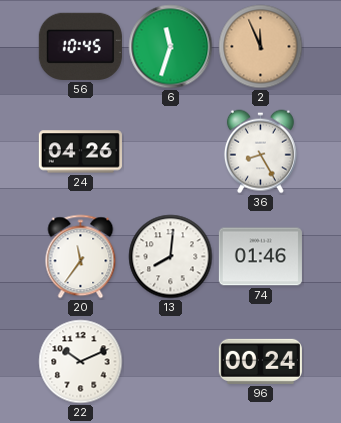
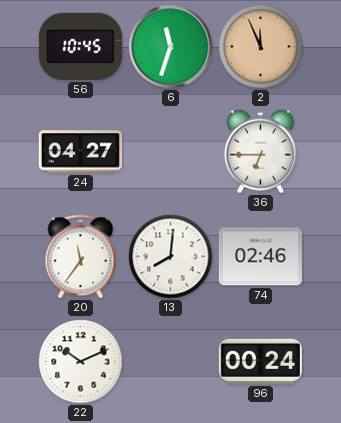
24: 04:26 -> 04:27
36: 8:25 -> 6:45
74: 01:46 -> 02:46
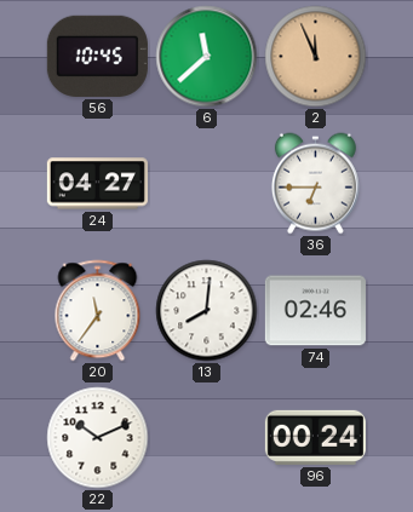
6: 11:33 -> 11:38
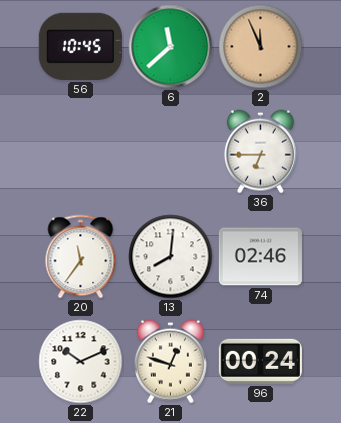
24: 04:27 -> none
21: none -> 12:48
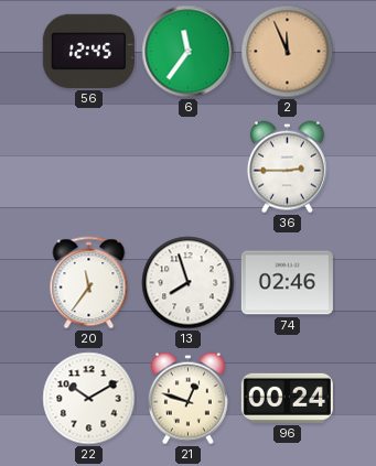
56: 10:45 -> 12:45
6: 11:38 -> 11:36
36: 6:45 -> 2:45
13: 8:01 -> 7:57
22: 10:11 -> 10:10
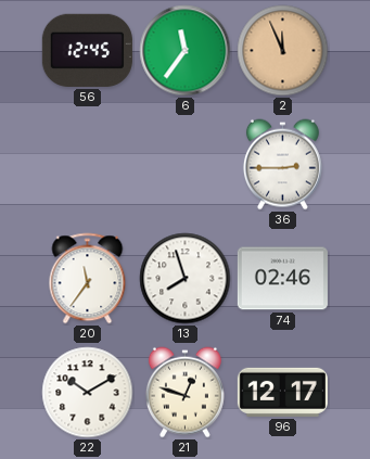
96: 00:24 -> 12:17
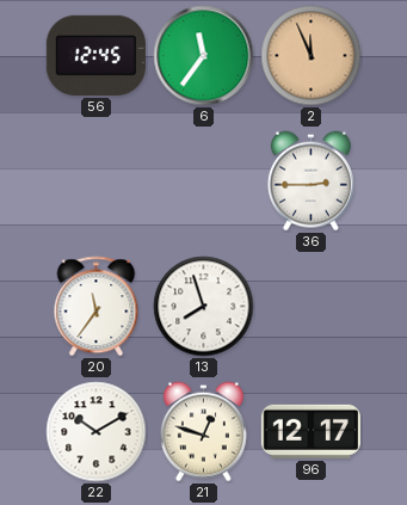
74: 02:46 -> none
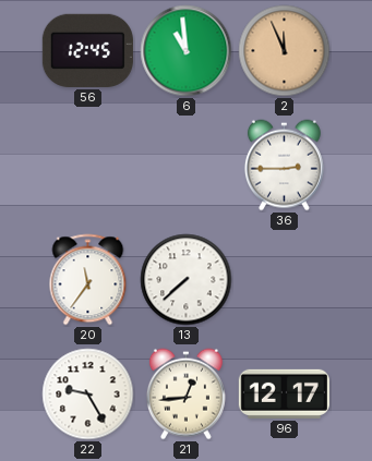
6: 11:36 -> 10:59
13: 7:57 -> 7:38
22: 10:10 -> 9:25
21: 12:48 -> 12:44
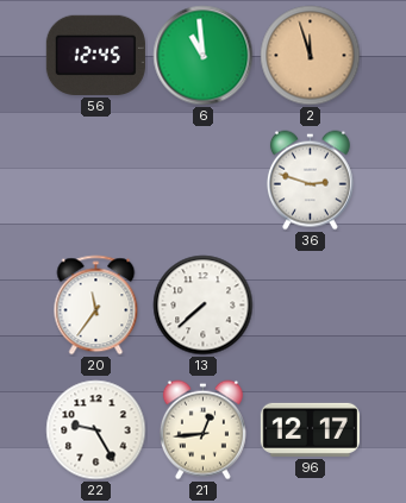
2: 11:56 -> 11:57
36: 2:45 -> 2:48
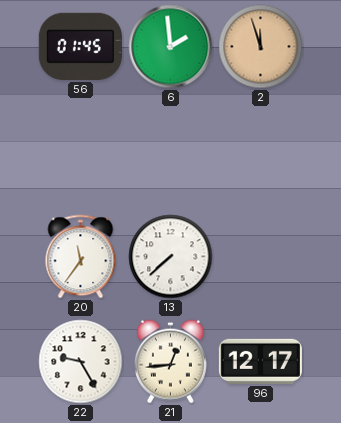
56: 12:45 -> 01:45
6: 10:59 -> 1:59
36: 2:48 -> none
